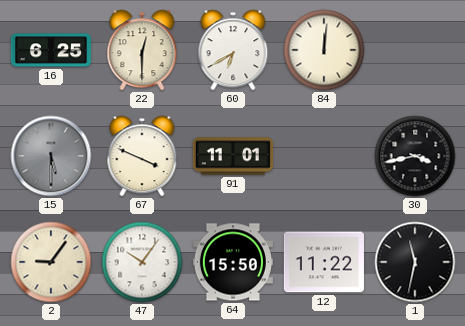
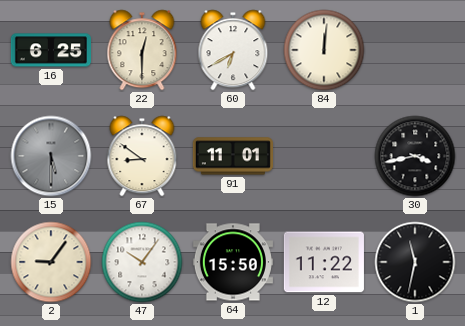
67: 3:49 -> 8:51
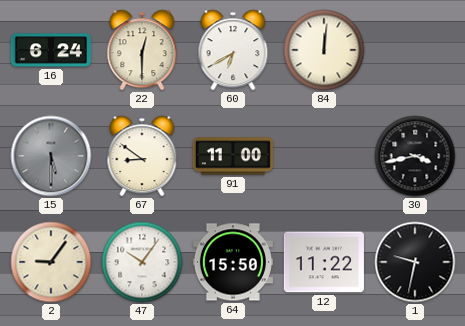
16: 6:25 -> 6:24
91: 11:01 -> 11:00
1: 11:32 -> 9:32
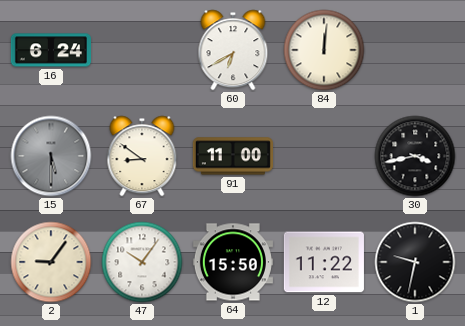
22: 12:30 -> none
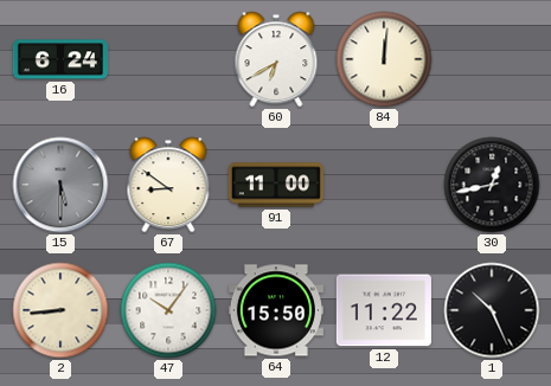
30: 3:43 -> 12:43
2: 9:06 -> 8:44
1: 9:32 -> 10:26
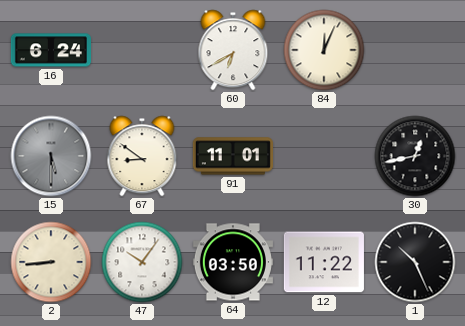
84: 12:01 -> 12:04
91: 11:00 -> 11:01
64: 15:50 -> 03:50
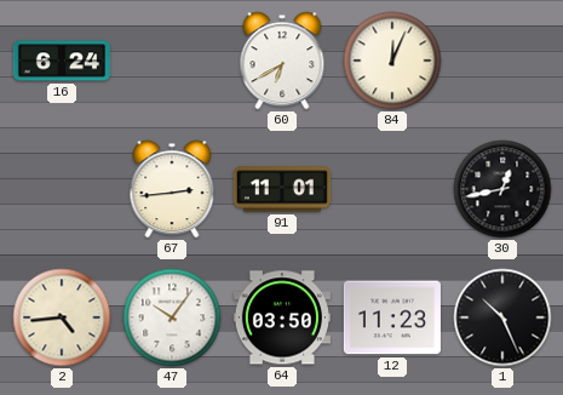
15: 5:30 -> none
67: 8:51 -> 2:44
2: 8:44 -> 4:44
12: 11:22 -> 11:23
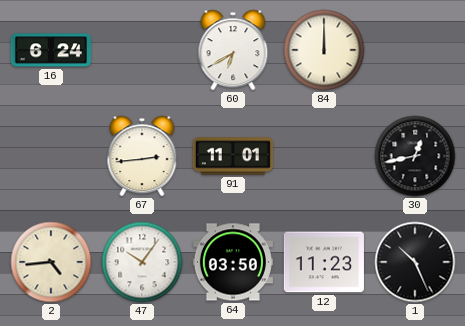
84: 12:04 -> 12:00
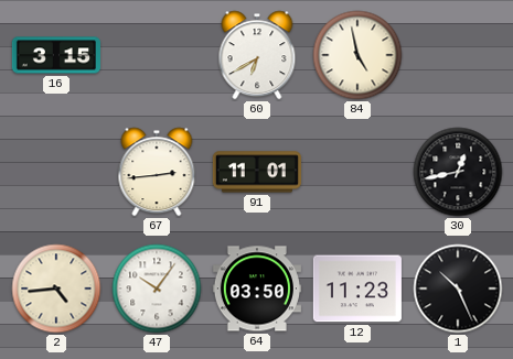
16: 6:24 -> 3:15
84: 12:00 -> 4:58
